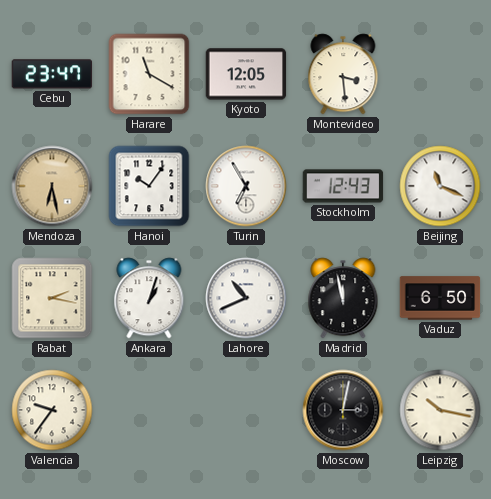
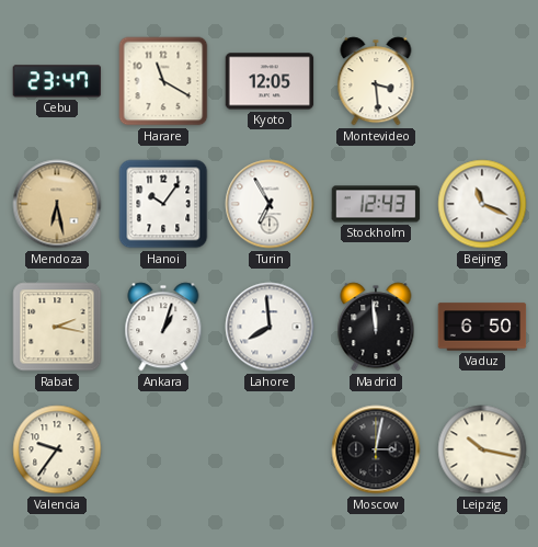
Lahore: 10:41 -> 7:59
Madrid: 11:58 -> 11:59
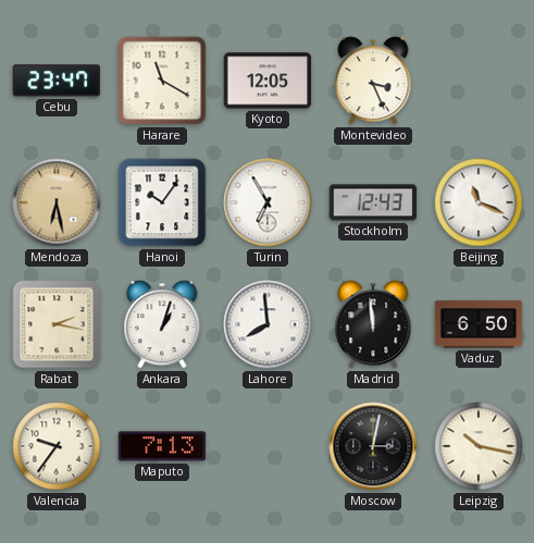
Montevideo: 3:29 -> 3:26
Maputo: none -> 7:13
